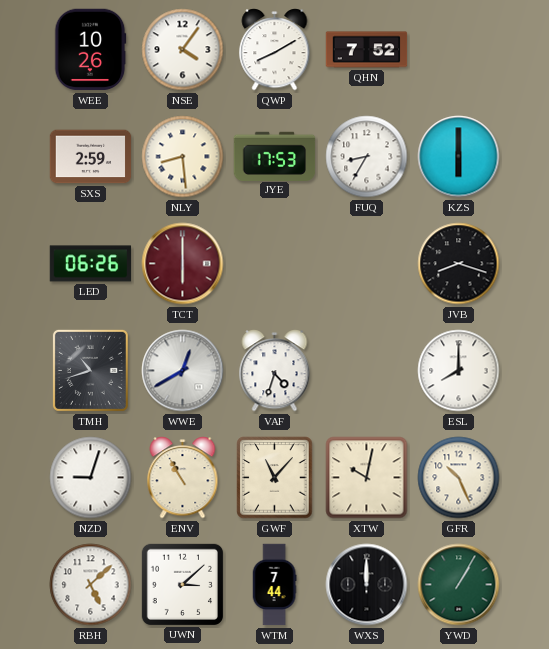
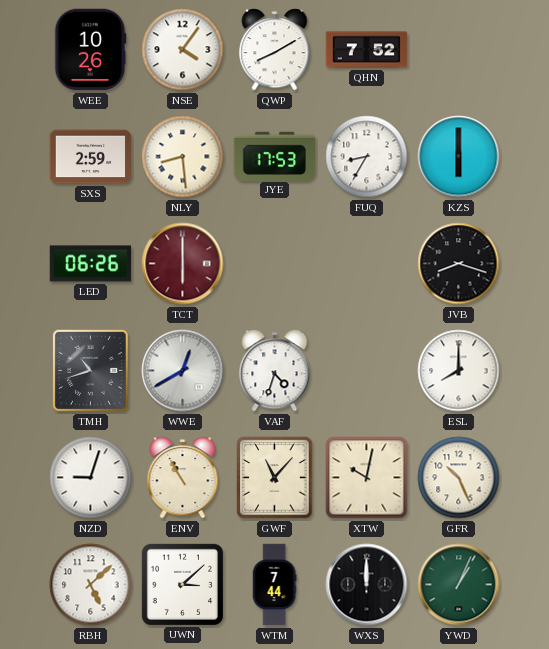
YWD: 1:05 -> 1:04
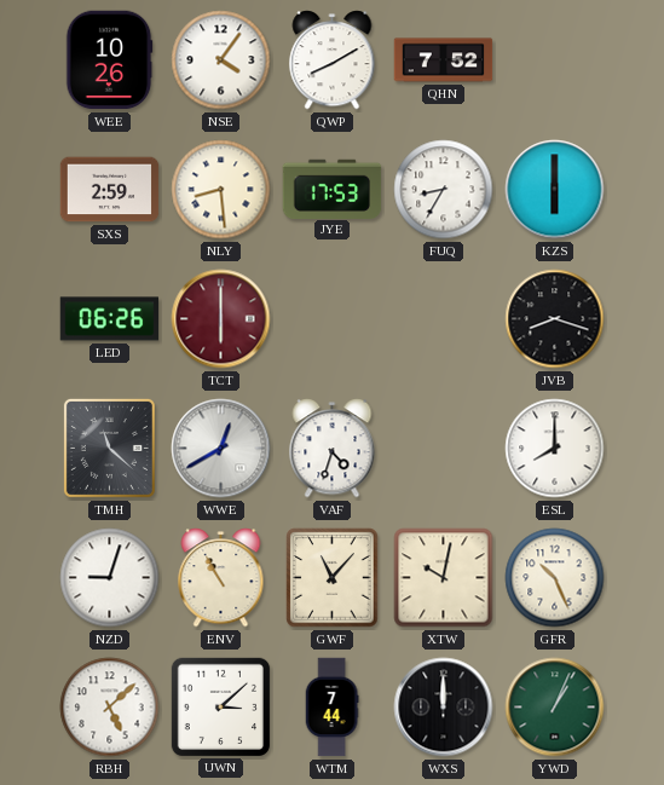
TMH: 10:42 -> 11:22
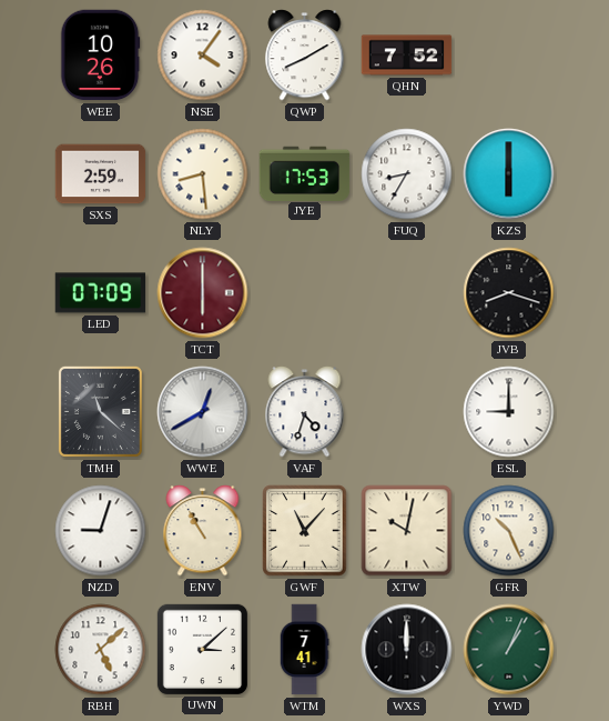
LED: 06:26 -> 07:09
ESL: 8:00 -> 9:00
WTM: 7:44 -> 7:41
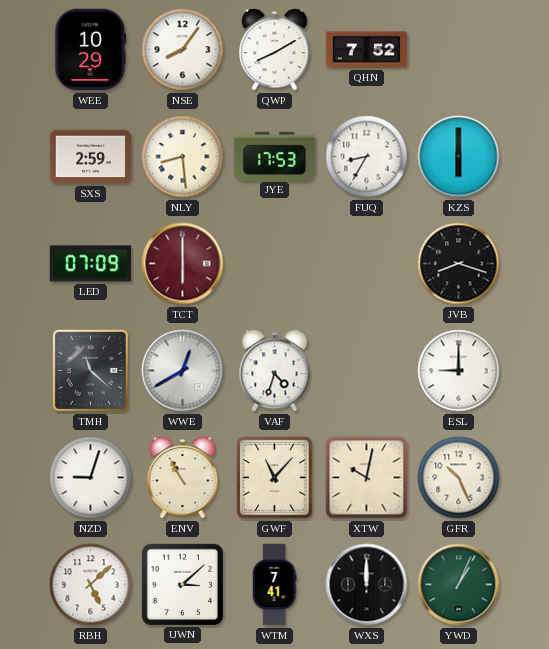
WEE: 10:26 -> 10:29
NSE: 4:06 -> 8:06
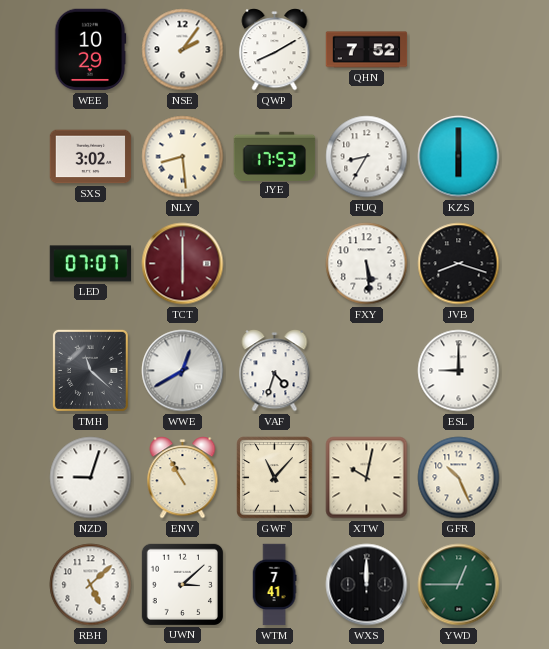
NSE: 8:06 -> 2:06
SXS: 2:59 -> 3:02
LED: 07:09 -> 07:07
FXY: none -> 5:29
YWD: 1:04 -> 12:45
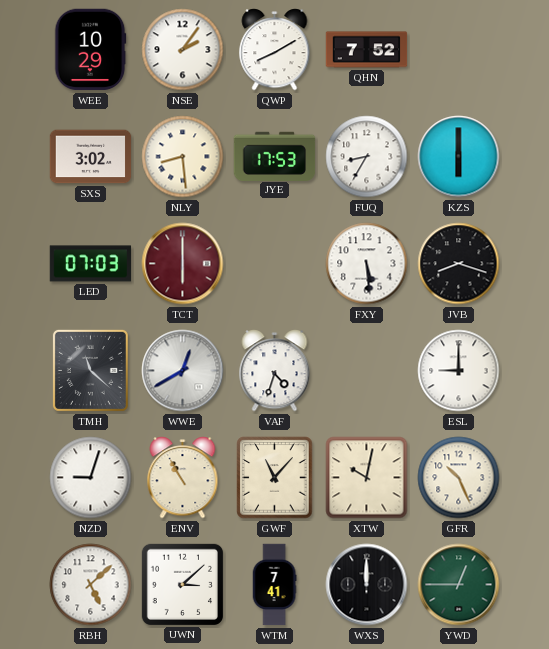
LED: 07:07 -> 07:03
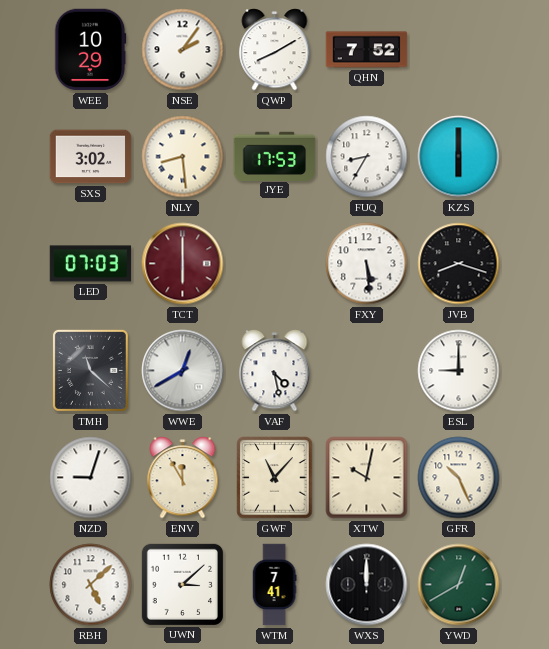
VAF: 4:33 -> 4:28
ENV: 10:55 -> 11:55
YWD: 12:45 -> 12:40
